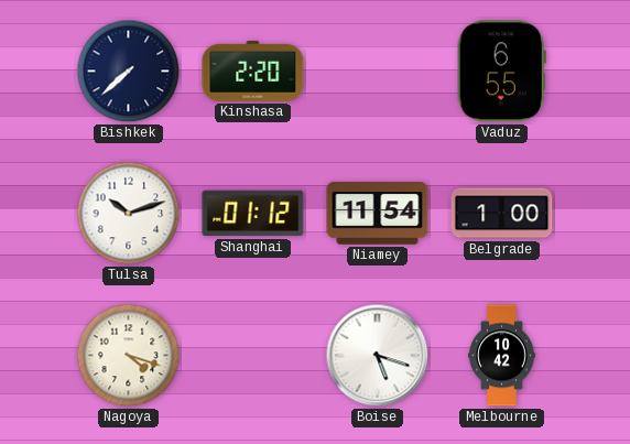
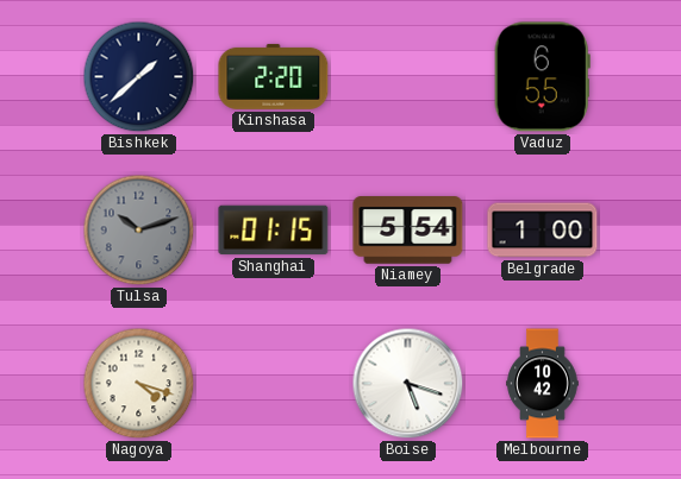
Bishkek: 7:38 -> 1:38
Tulsa dial: white -> grey
Shanghai: 01:12 -> 01:15
Niamey: 11:54 -> 5:54
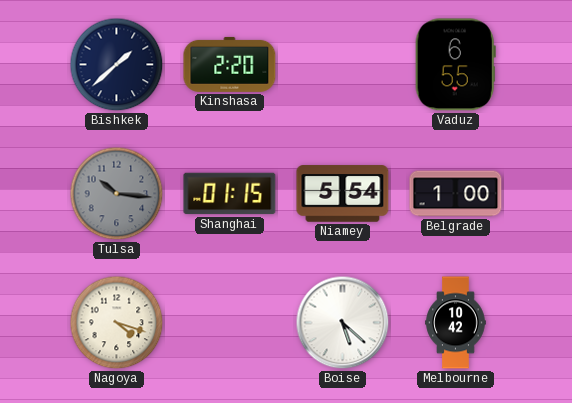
Tulsa: 10:12 -> 10:16
Boise: 5:18 -> 5:22
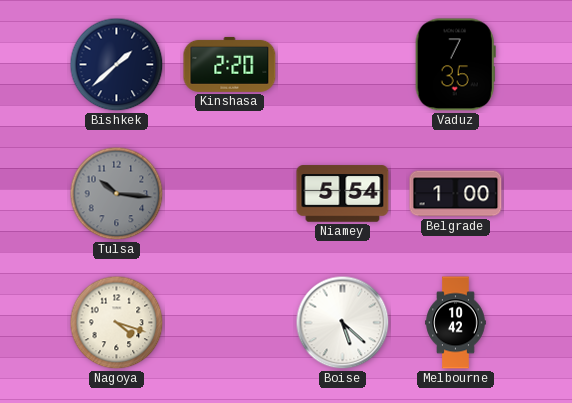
Vaduz: 6:55 -> 7:35
Shanghai: 01:15 -> none
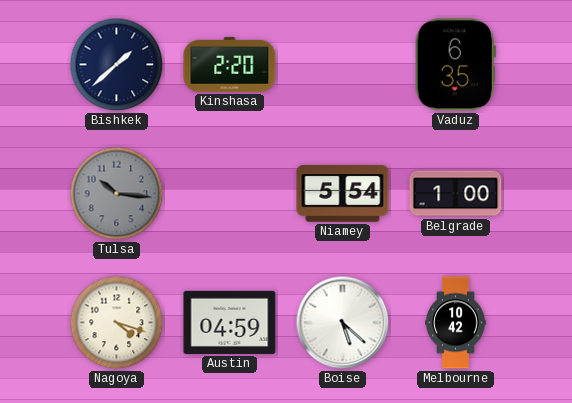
Vaduz: 7:35 -> 6:35
Austin: none -> 04:59
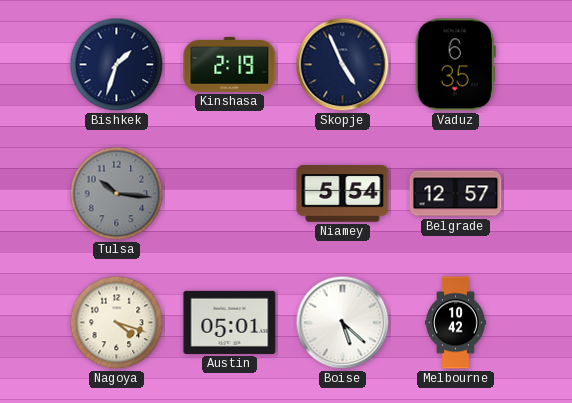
Bishkek: 1:38 -> 1:33
Kinshasa: 2:20 -> 2:19
Skopje: none -> 4:56
Belgrade: 1:00 -> 12:57
Austin: 04:59 -> 05:01
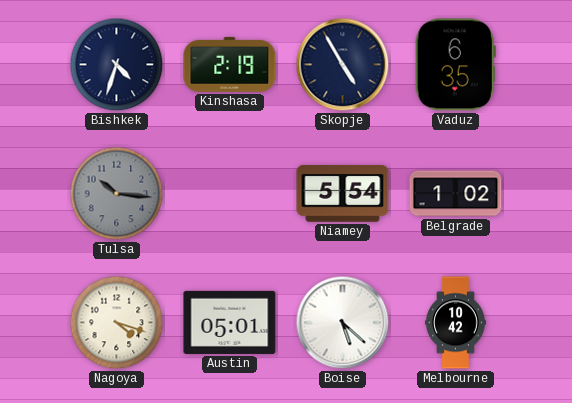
Bishkek: 1:33 -> 4:33
Skopje: 4:56 -> 4:55
Belgrade: 12:57 -> 1:02
